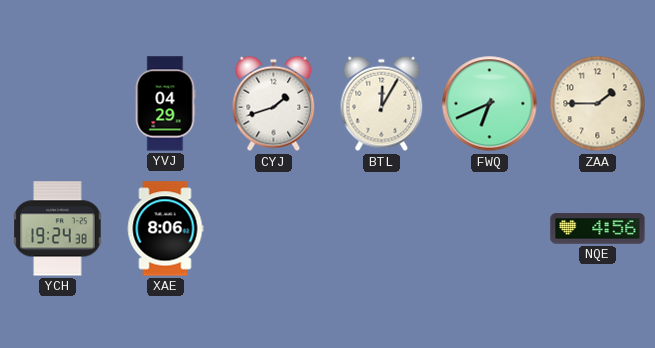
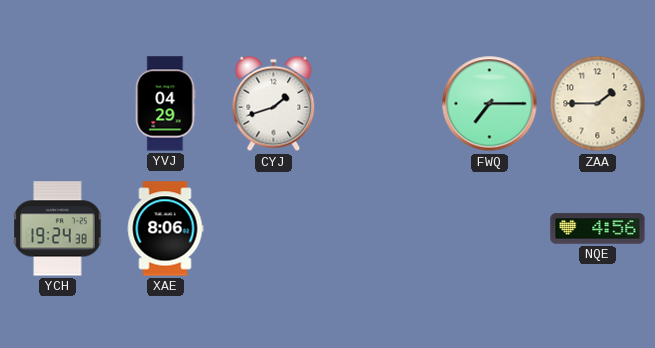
BTL: 12:05 -> none
FWQ: 6:41 -> 7:15
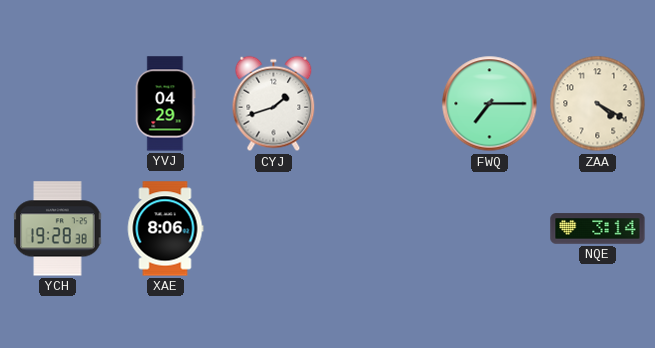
ZAA: 1:45 -> 4:20
YCH: 19:24 -> 19:28
NQE: 4:56 -> 3:14
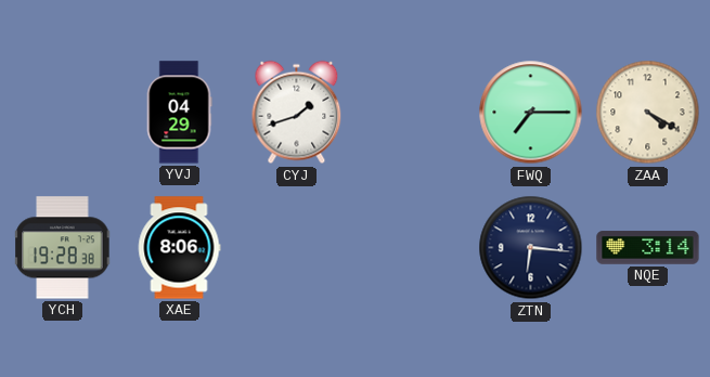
ZTN: none -> 6:16
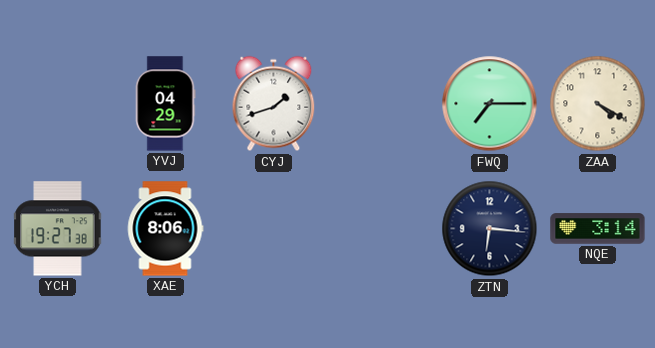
YCH: 19:28 -> 19:27
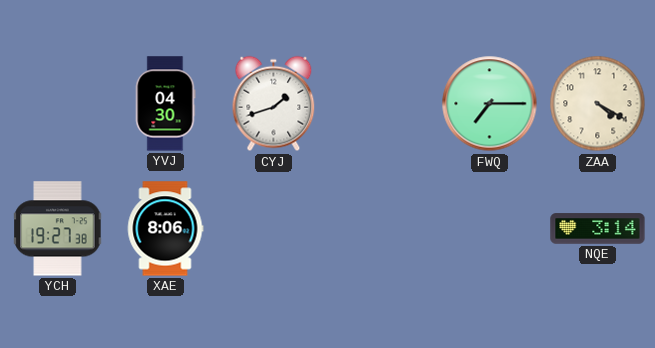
YVJ: 04:29 -> 04:30
ZTN: 6:16 -> none
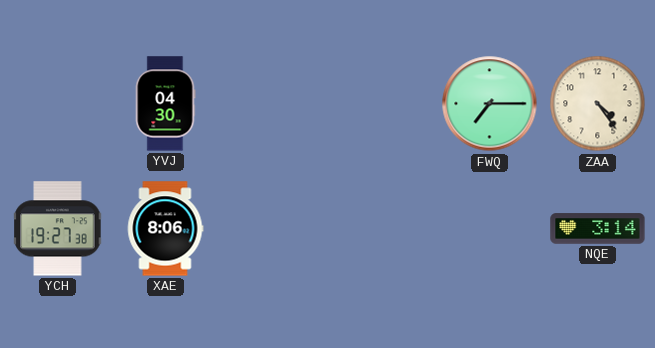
CYJ: 1:42 -> none
ZAA: 4:20 -> 4:24
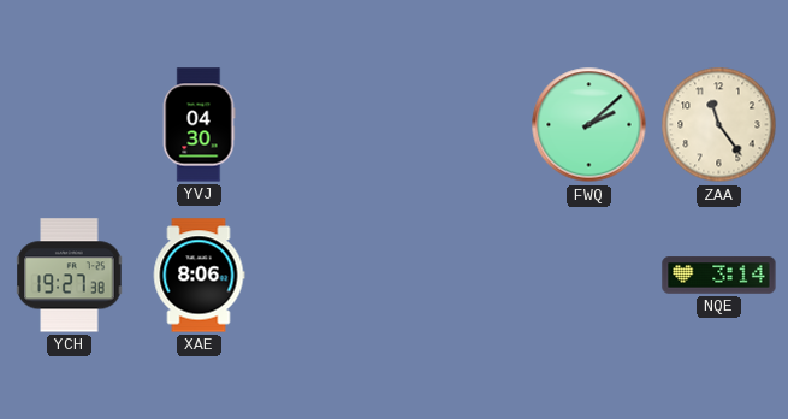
FWQ: 7:15 -> 2:08
ZAA: 4:24 -> 11:24
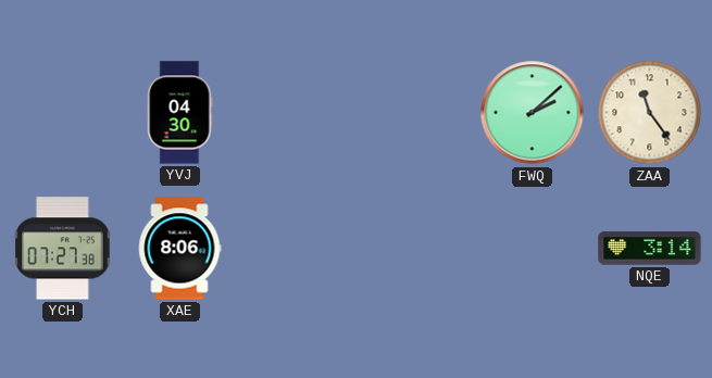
YCH: 19:27 -> 07:27
